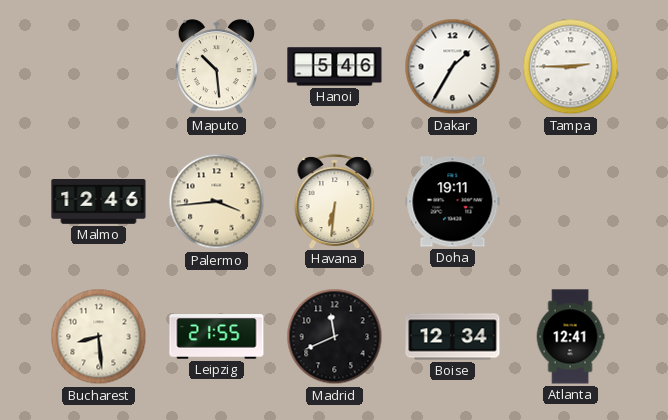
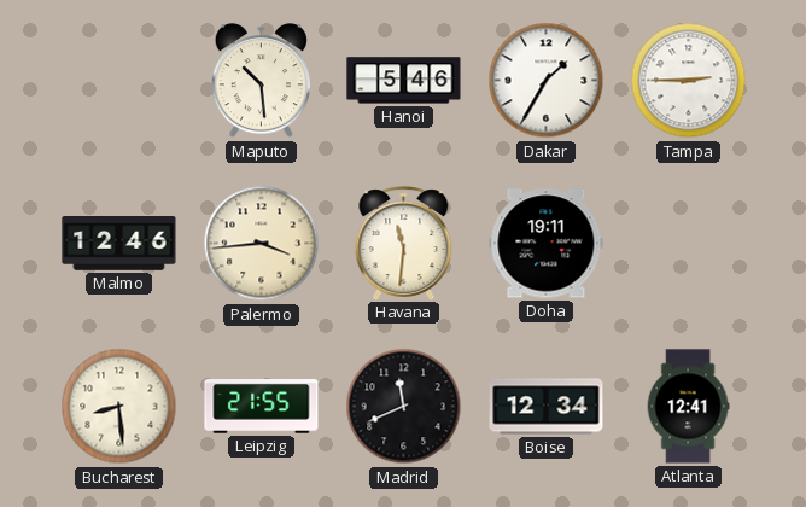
Havana: 6:31 -> 11:31
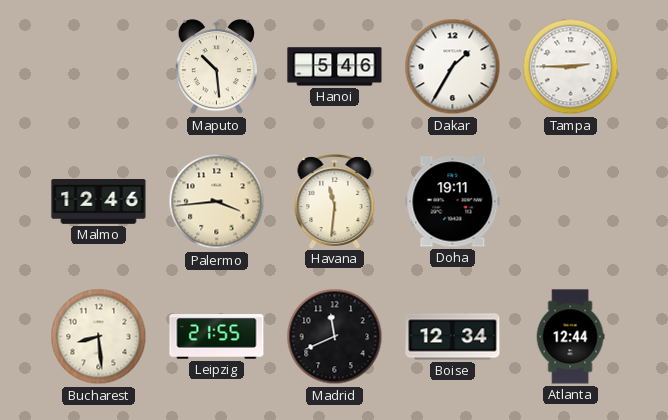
Atlanta: 12:41 -> 12:44
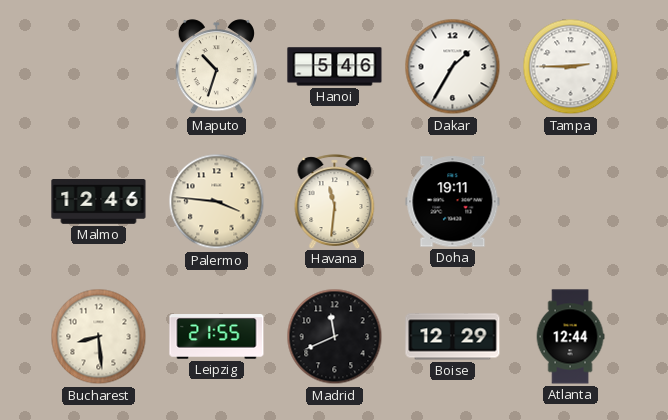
Maputo: 10:29 -> 10:33
Palermo: 3:44 -> 3:46
Boise: 12:34 -> 12:29
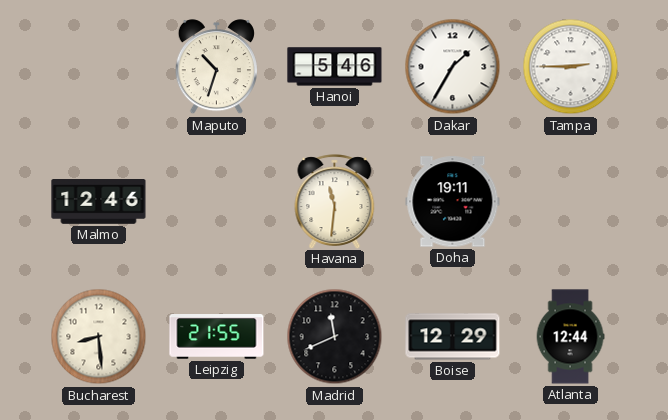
Palermo: 3:46 -> none
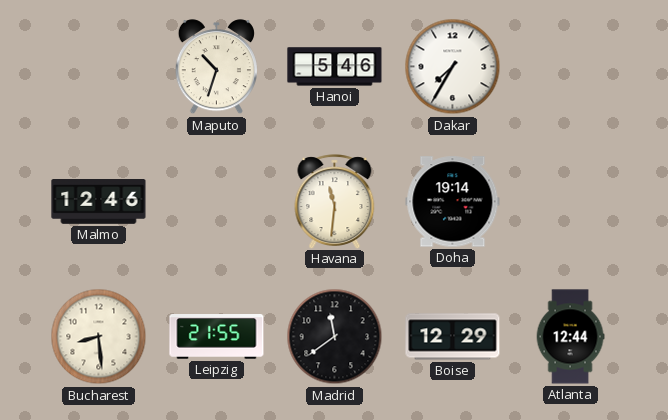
Dakar: 1:35 -> 7:35
Tampa: 2:45 -> none
Doha: 19:11 -> 19:14
Madrid: 11:41 -> 11:39
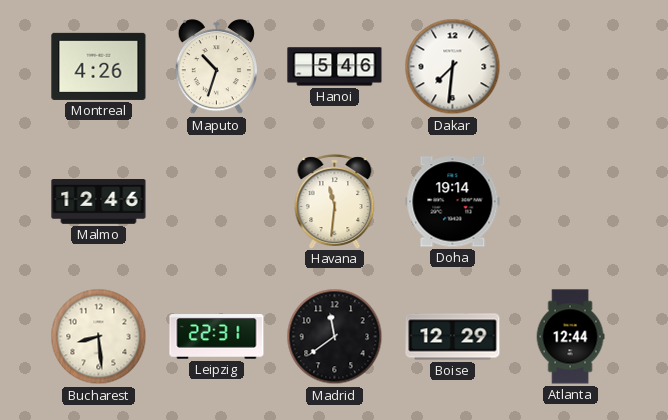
Montreal: none -> 4:26
Dakar: 7:35 -> 7:31
Leipzig: 21:55 -> 22:31
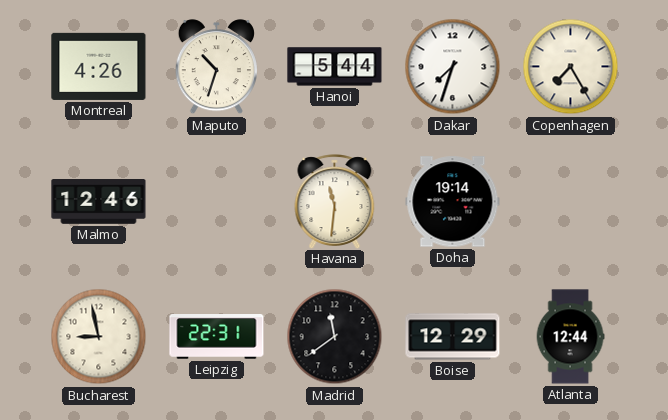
Hanoi: 5:46 -> 5:44
Dakar: 7:31 -> 7:33
Copenhagen: none -> 7:25
Bucharest: 8:29 -> 8:58
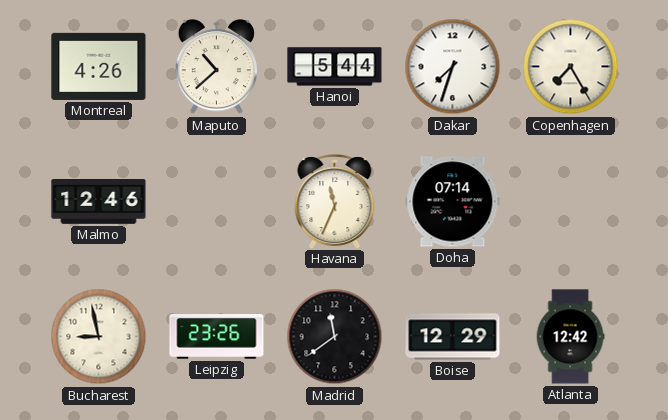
Maputo: 10:33 -> 10:38
Havana: 11:31 -> 11:34
Doha: 19:14 -> 07:14
Leipzig: 22:31 -> 23:26
Atlanta: 12:44 -> 12:42
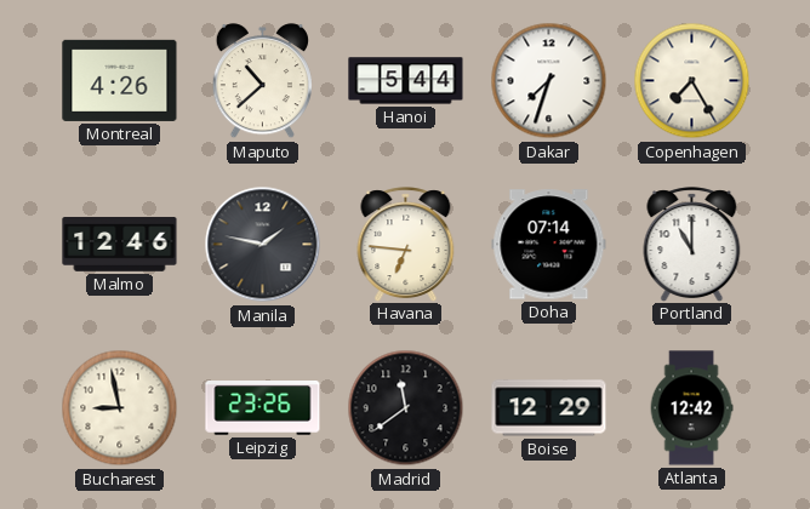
Manila: none -> 1:47
Havana: 11:34 -> 6:46
Portland: none -> 11:00
